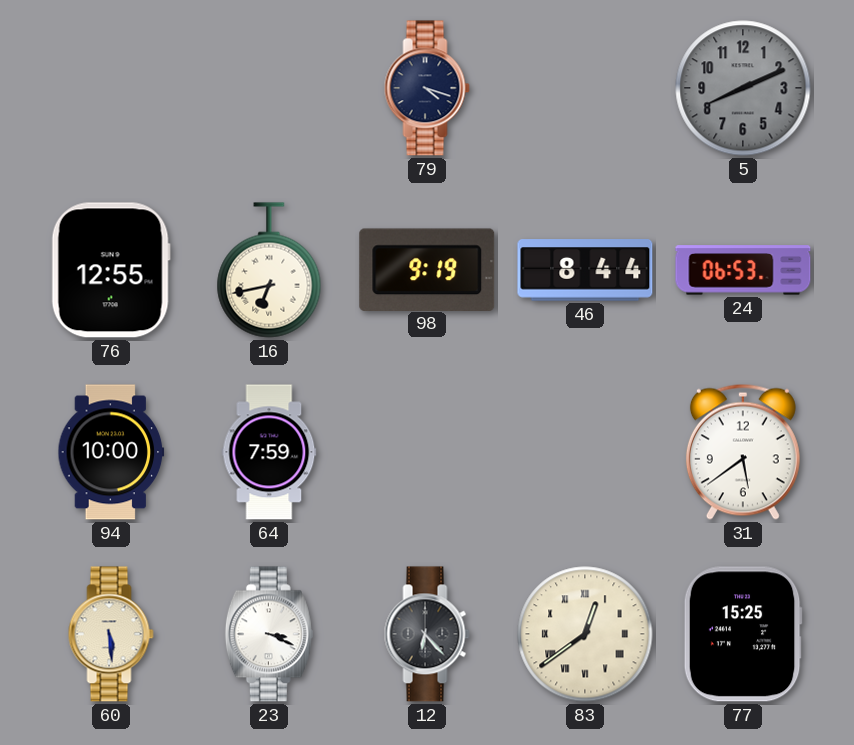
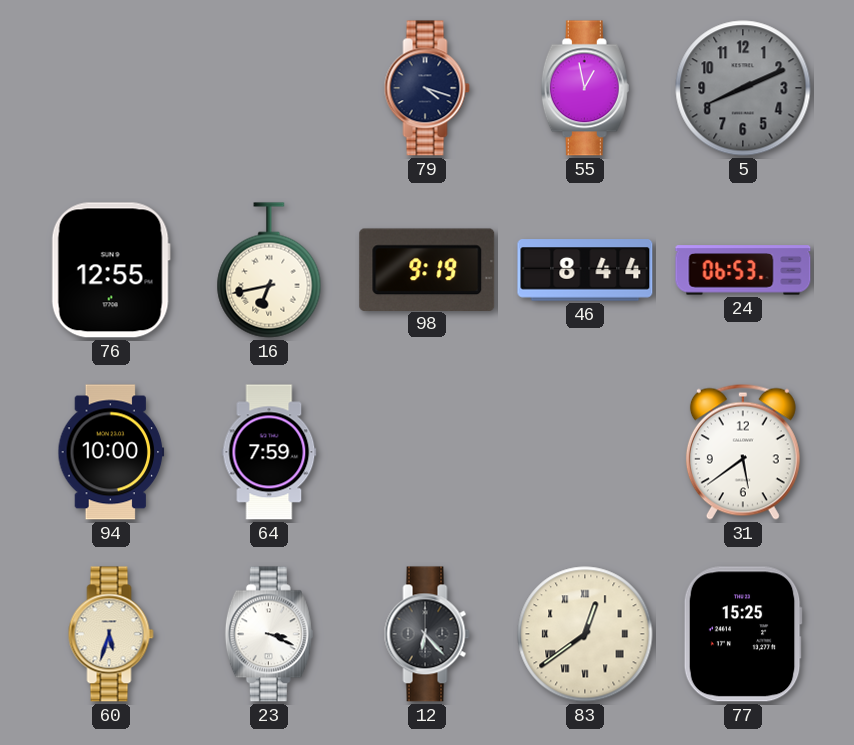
55: none -> 12:58
60: 5:29 -> 5:33
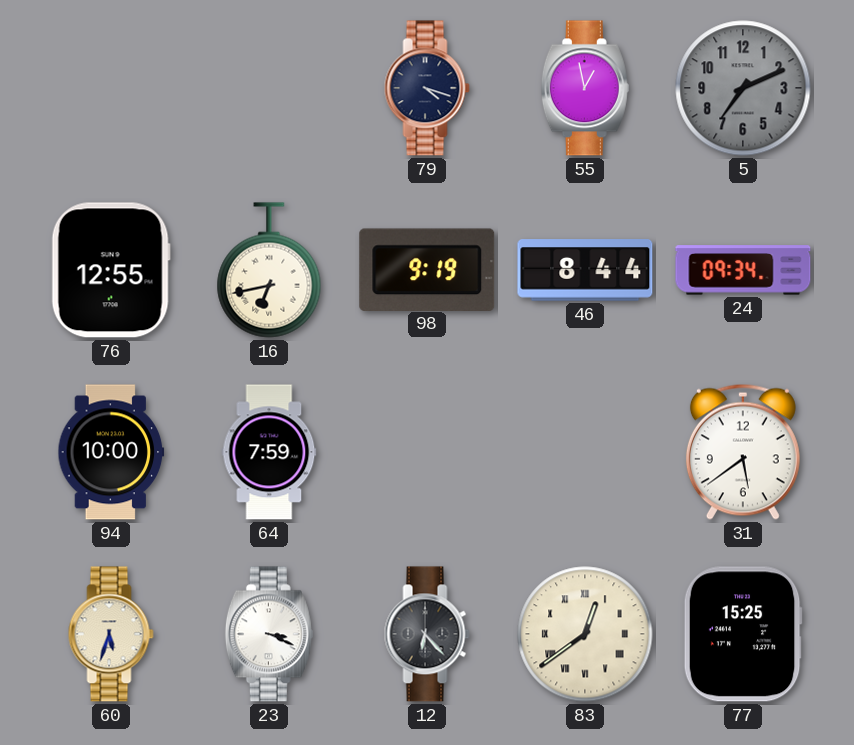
5: 8:11 -> 7:11
24: 06:53 -> 09:34
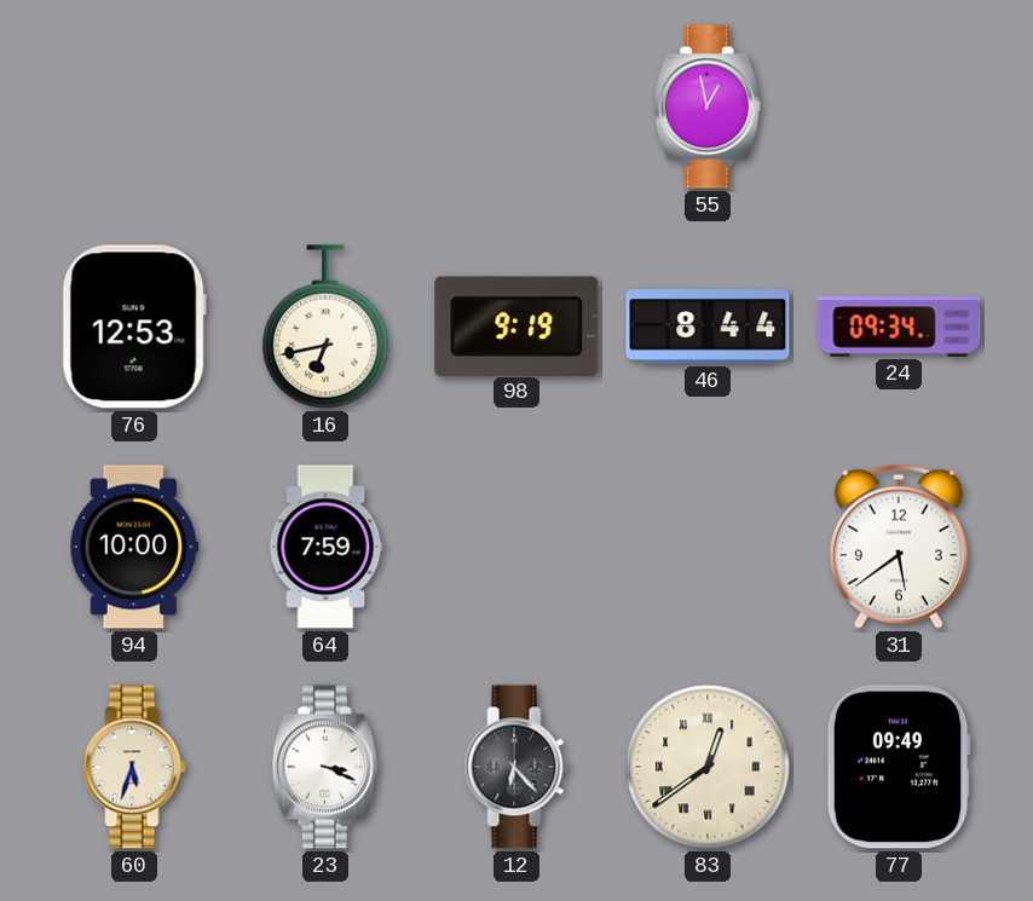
79: 4:18 -> none
5: 7:11 -> none
76: 12:55 -> 12:53
77: 15:25 -> 09:49
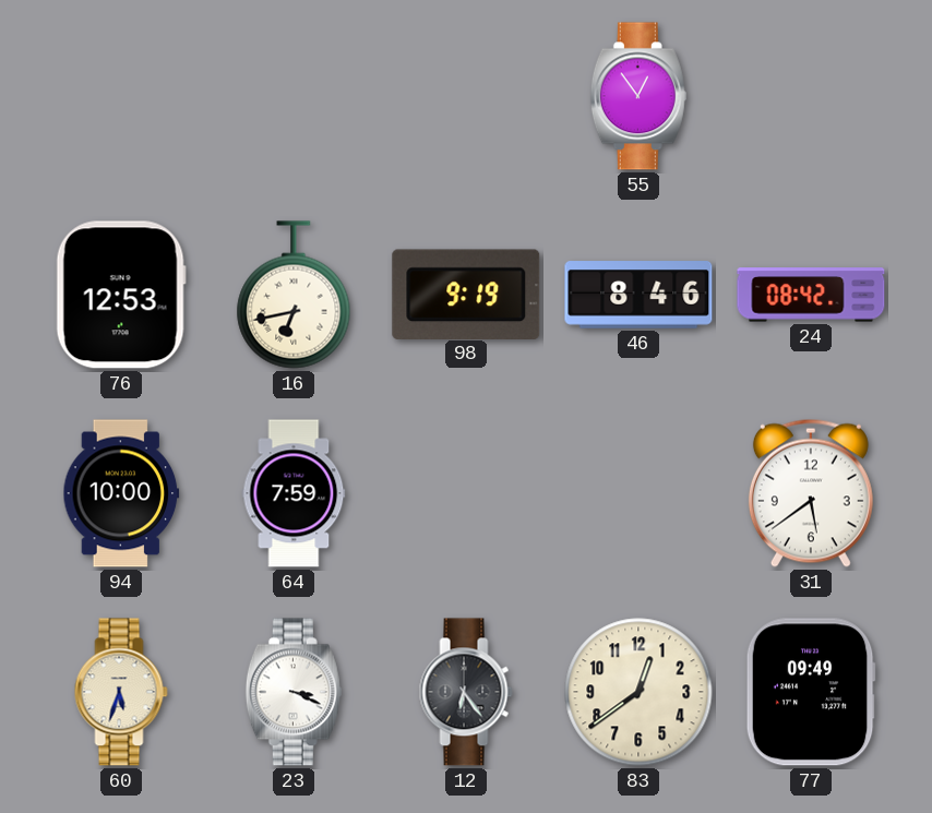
55: 12:58 -> 12:54
46: 8:44 -> 8:46
24: 09:34 -> 08:42
12: 6:23 -> 6:24
83 numerals: Roman -> Arabic
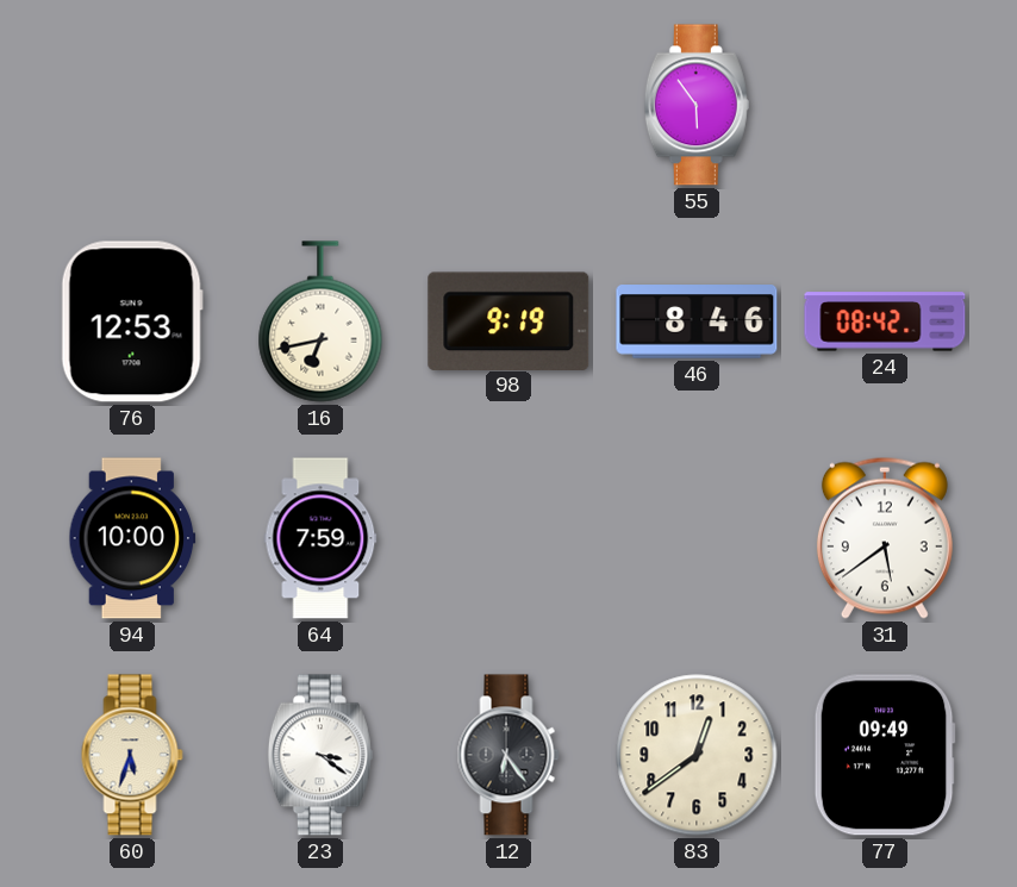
55: 12:54 -> 5:54
23: 3:19 -> 3:21
